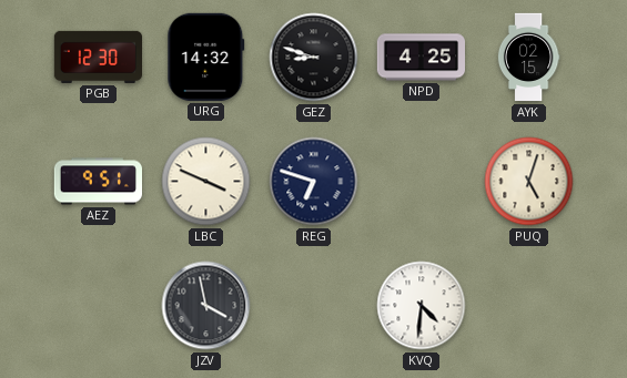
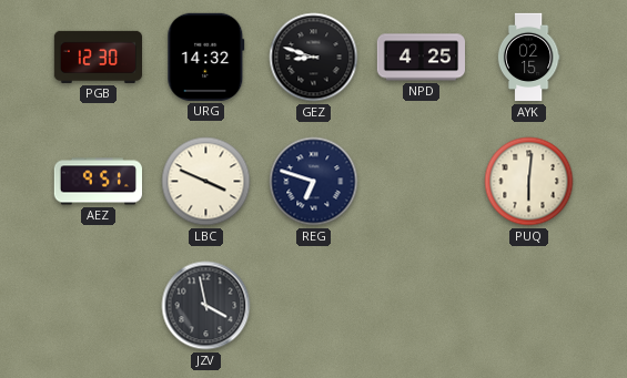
PUQ: 5:03 -> 6:01
KVQ: 4:31 -> none
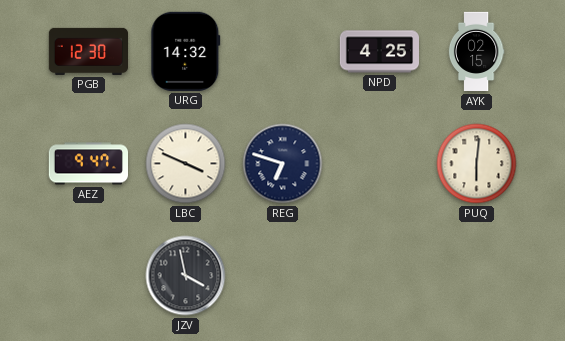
GEZ: 8:48 -> none
AEZ: 9:51 -> 9:47
